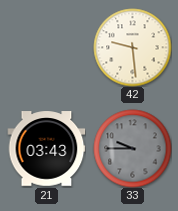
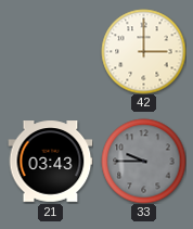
42: 9:29 -> 3:00
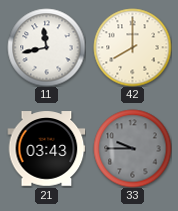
11: none -> 11:43
42: 3:00 -> 8:00
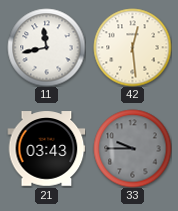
42: 8:00 -> 12:29
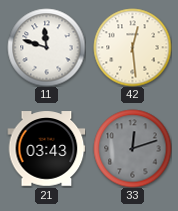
11: 11:43 -> 11:48
33: 9:45 -> 12:12
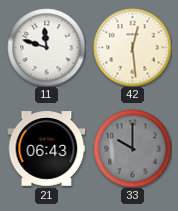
21: 03:43 -> 06:43
33: 12:12 -> 10:00
